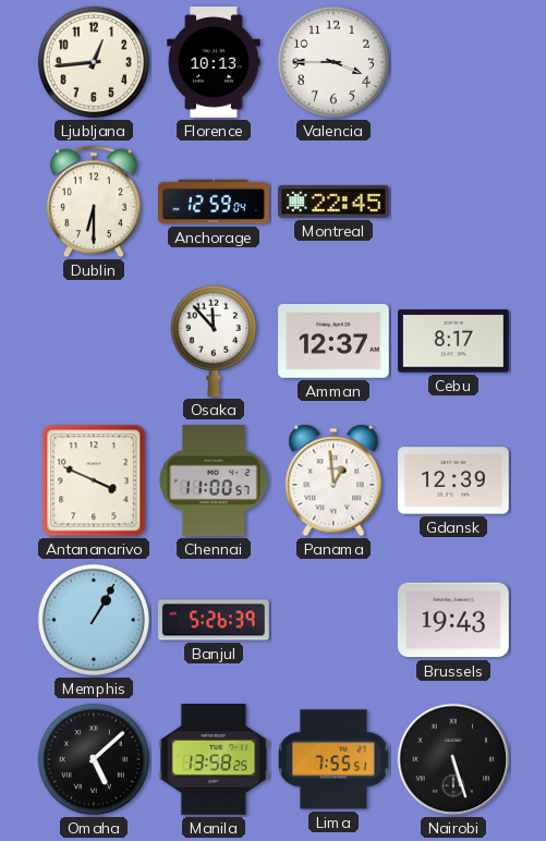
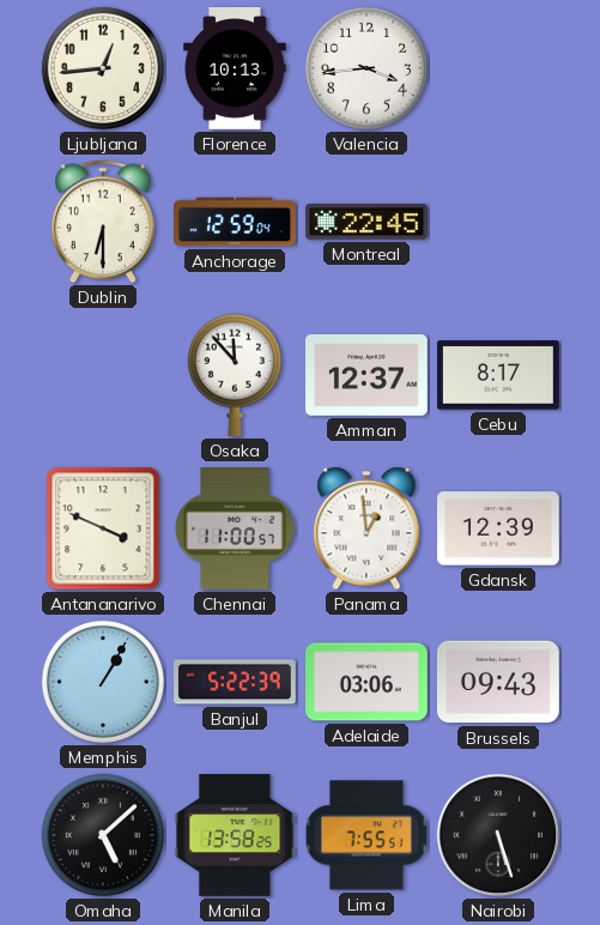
Valencia: 3:45 -> 3:44
Banjul: 5:26 -> 5:22
Adelaide: none -> 03:06
Brussels: 19:43 -> 09:43
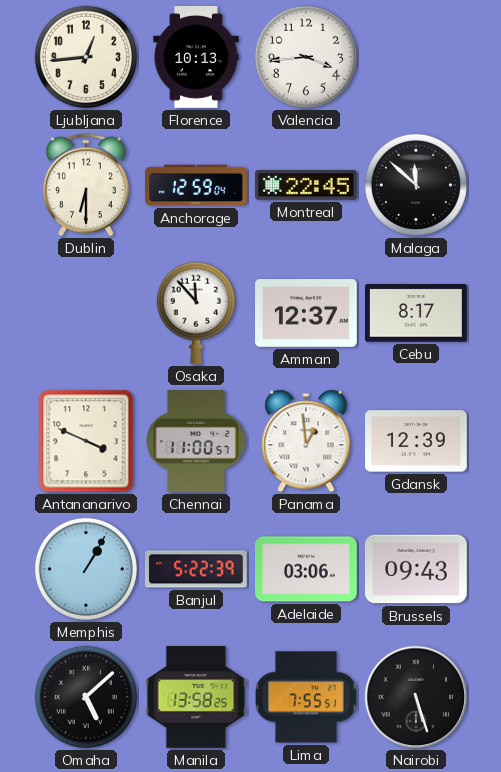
Malaga: none -> 11:52
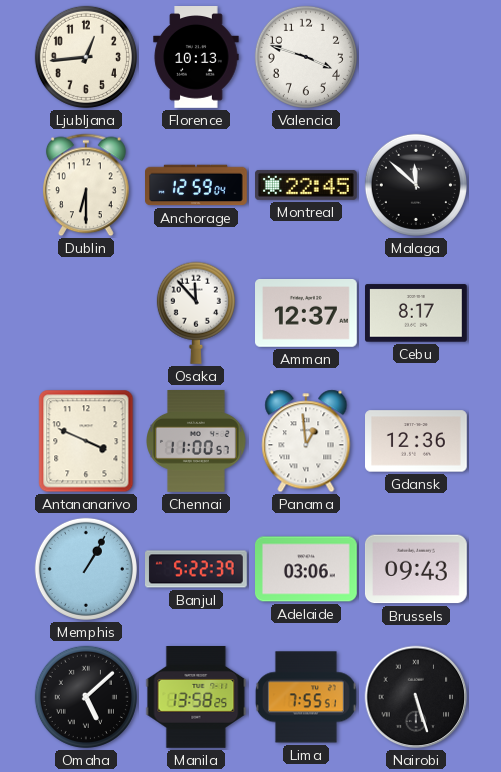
Valencia: 3:44 -> 3:48
Gdansk: 12:39 -> 12:36
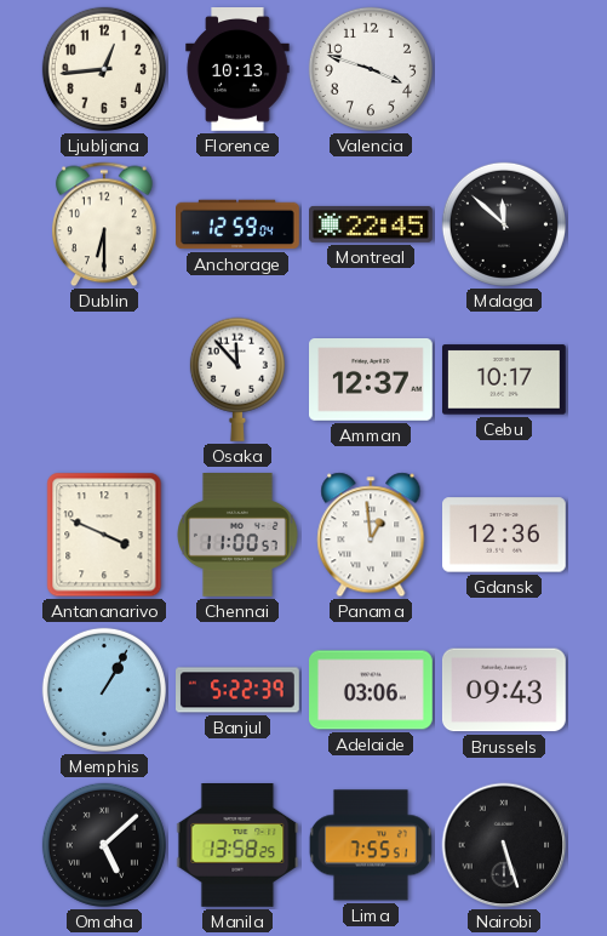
Cebu: 8:17 -> 10:17
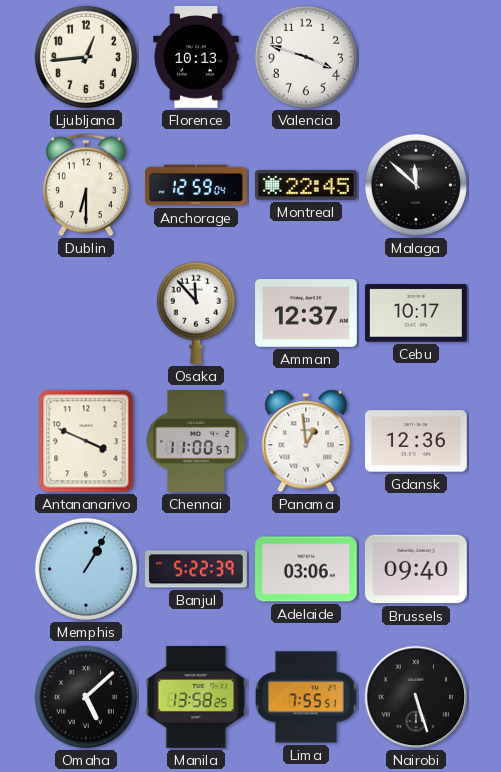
Brussels: 09:43 -> 09:40
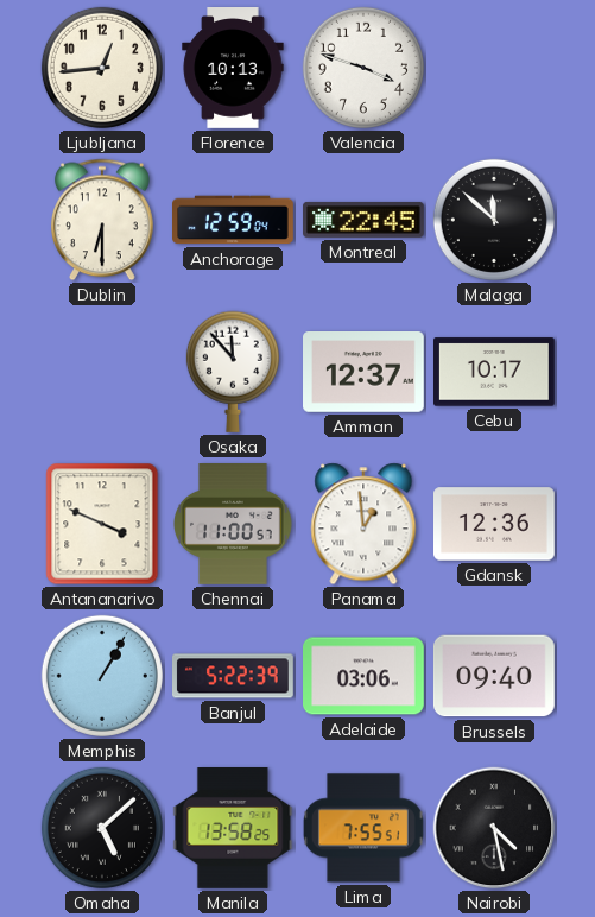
Nairobi: 5:27 -> 4:28
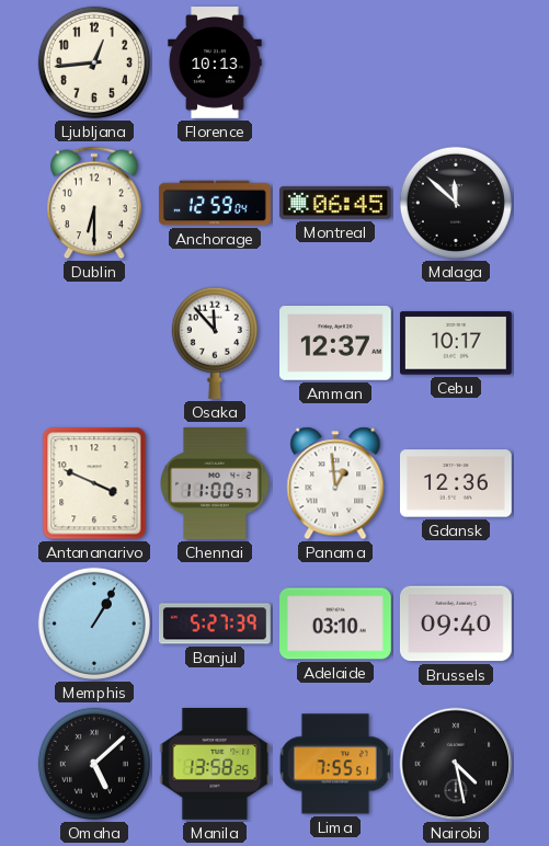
Valencia: 3:48 -> none
Montreal: 22:45 -> 06:45
Banjul: 5:22 -> 5:27
Adelaide: 03:06 -> 03:10
